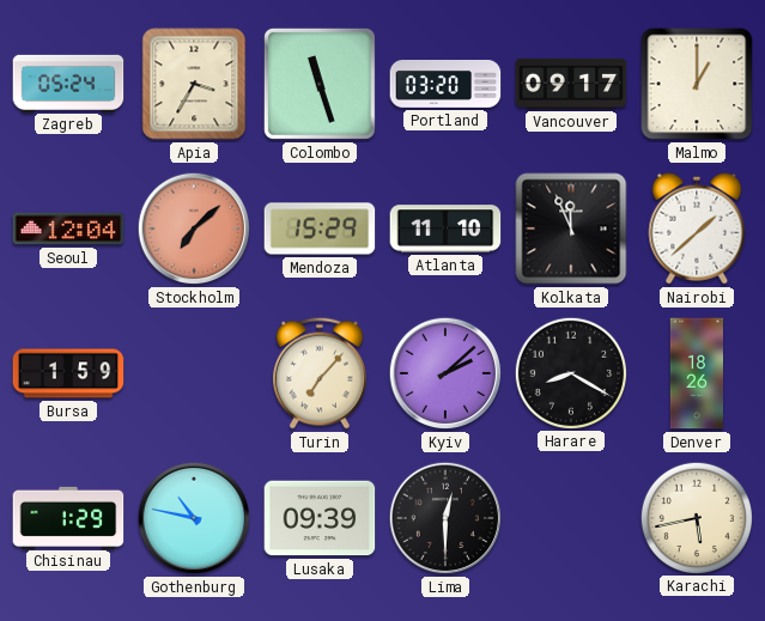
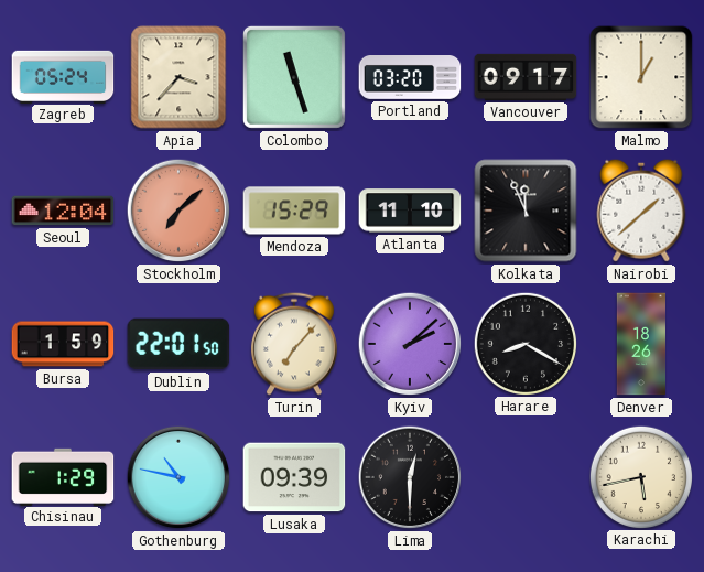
Apia: 3:35 -> 3:37
Dublin: none -> 22:01
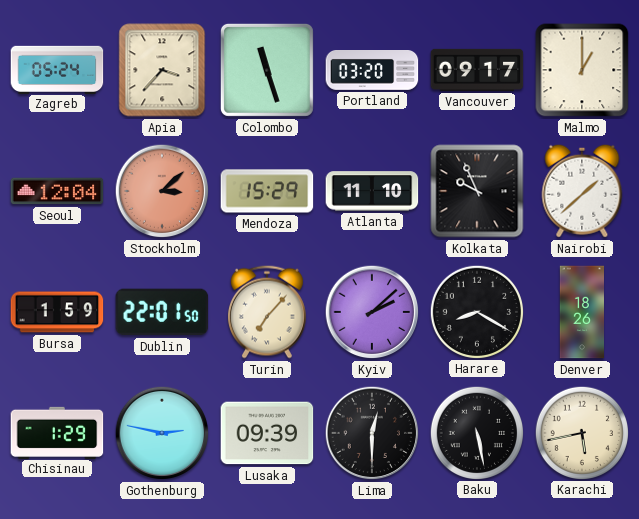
Stockholm: 7:08 -> 3:08
Kolkata: 11:56 -> 9:56
Gothenburg: 10:47 -> 2:47
Baku: none -> 5:28
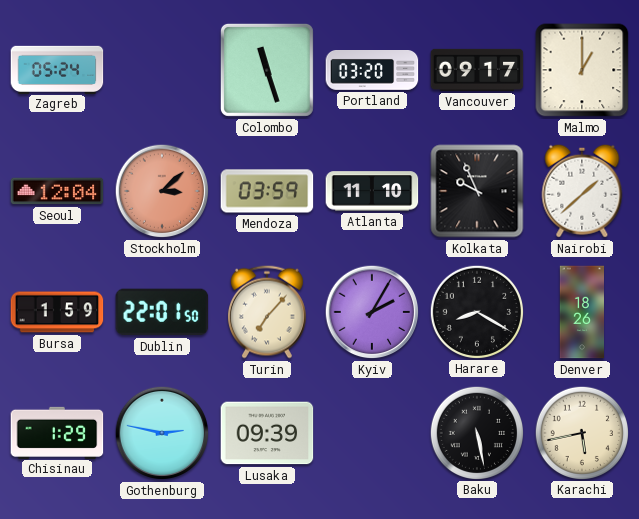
Apia: 3:37 -> none
Mendoza: 15:29 -> 03:59
Kyiv: 2:08 -> 2:05
Lima: 12:30 -> none
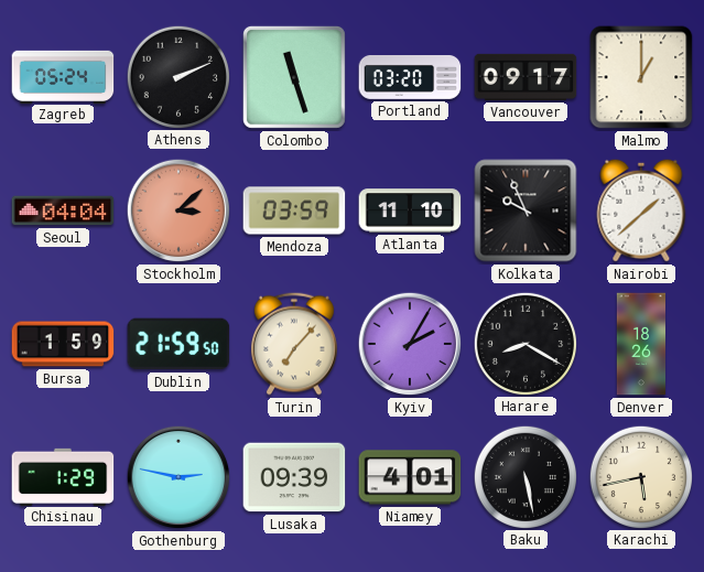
Athens: none -> 2:11
Seoul: 12:04 -> 04:04
Dublin: 22:01 -> 21:59
Niamey: none -> 4:01
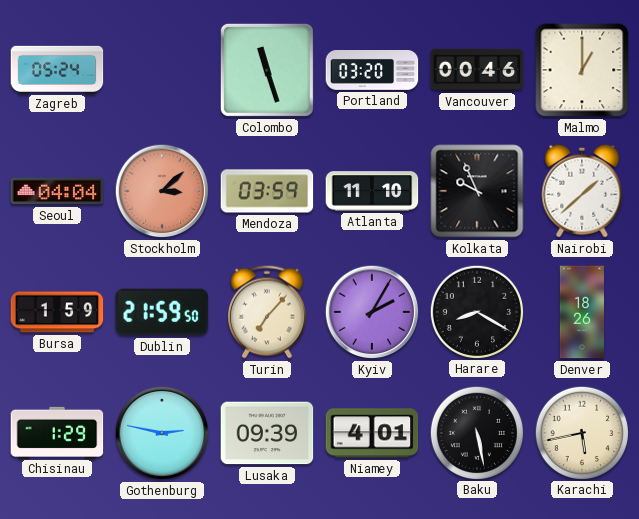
Athens: 2:11 -> none
Vancouver: 09:17 -> 00:46
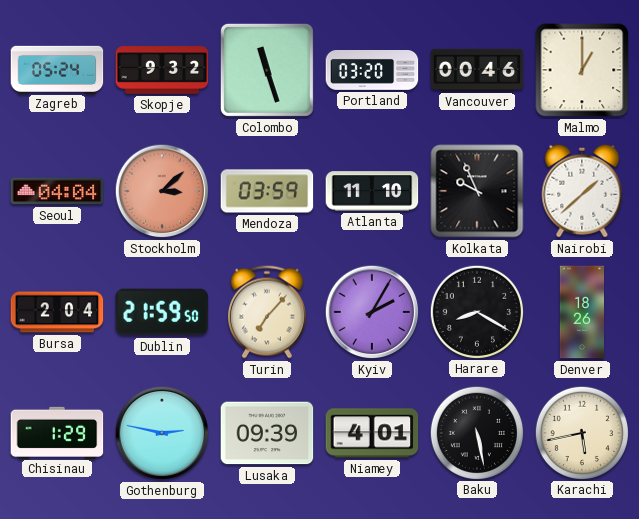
Skopje: none -> 9:32
Bursa: 1:59 -> 2:04
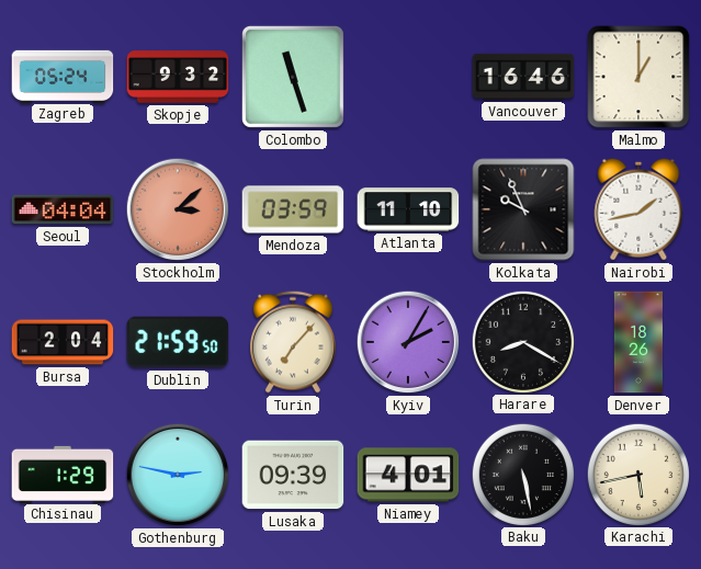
Portland: 03:20 -> none
Vancouver: 00:46 -> 16:46
Nairobi: 1:38 -> 1:43
